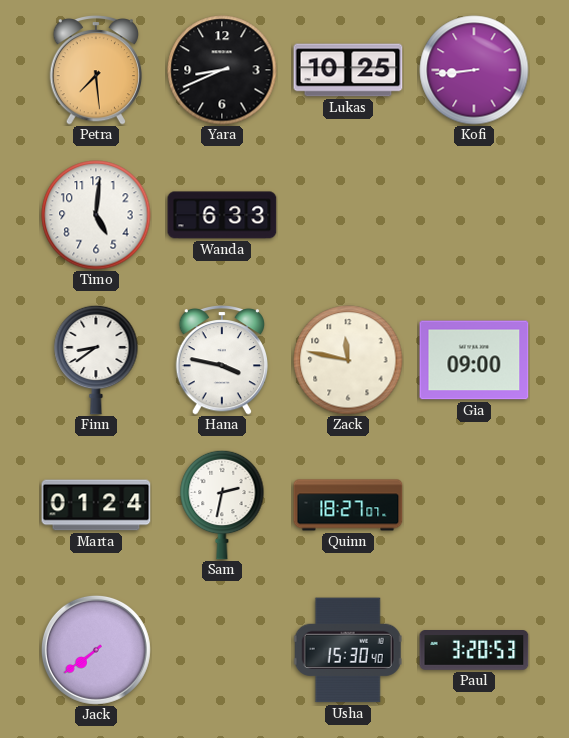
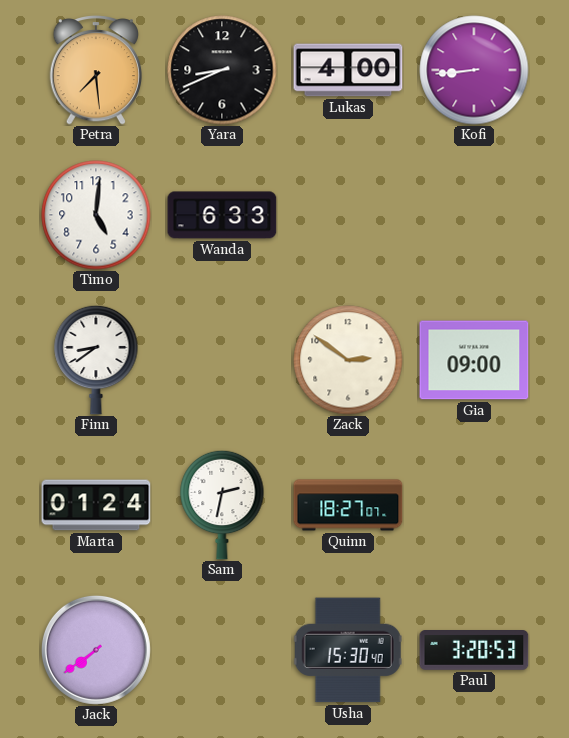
Lukas: 10:25 -> 4:00
Hana: 3:47 -> none
Zack: 11:47 -> 2:51
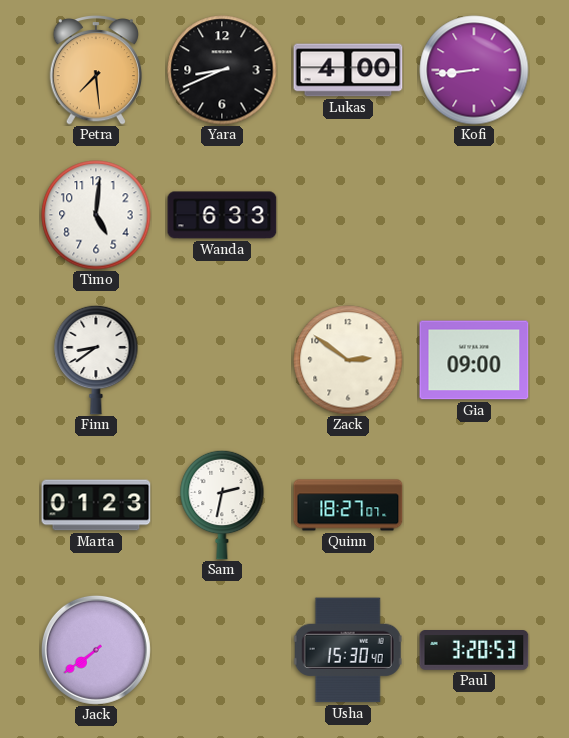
Marta: 01:24 -> 01:23
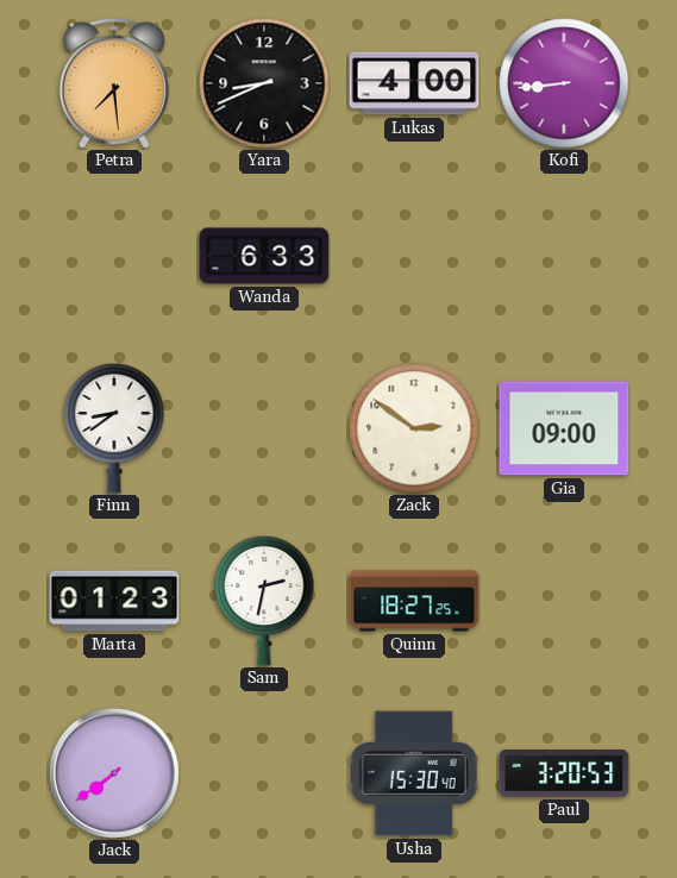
Timo: 5:01 -> none
Quinn: 18:27:07 -> 18:27:25
